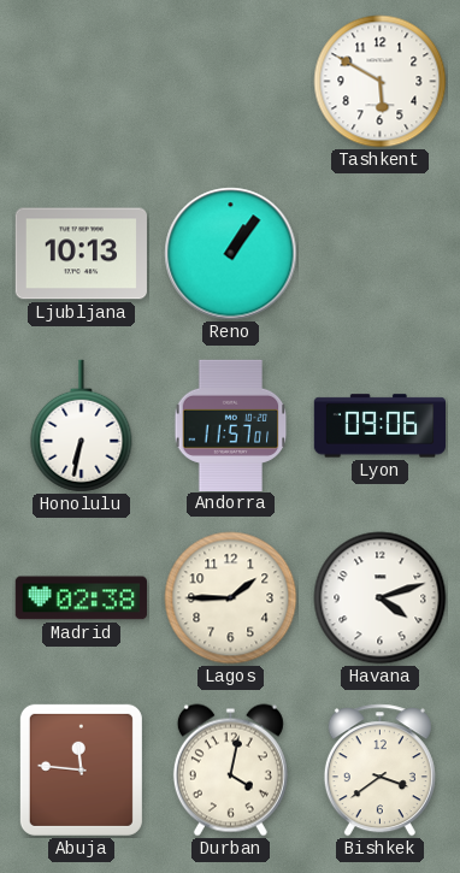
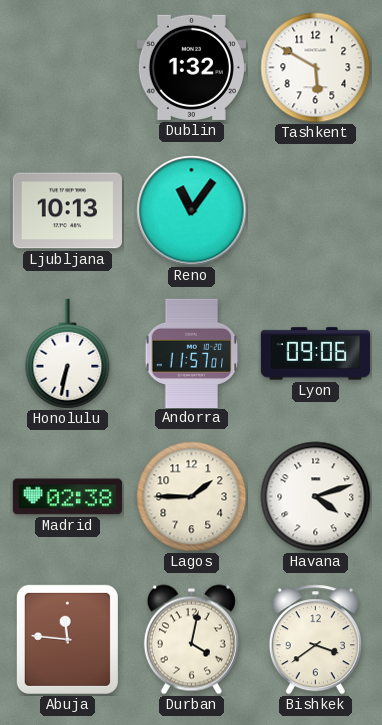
Dublin: none -> 1:32
Reno: 1:06 -> 11:06
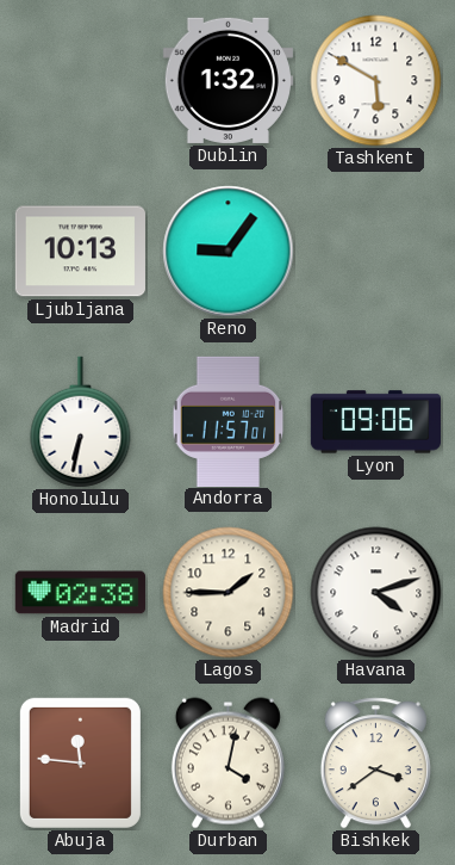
Reno: 11:06 -> 9:06
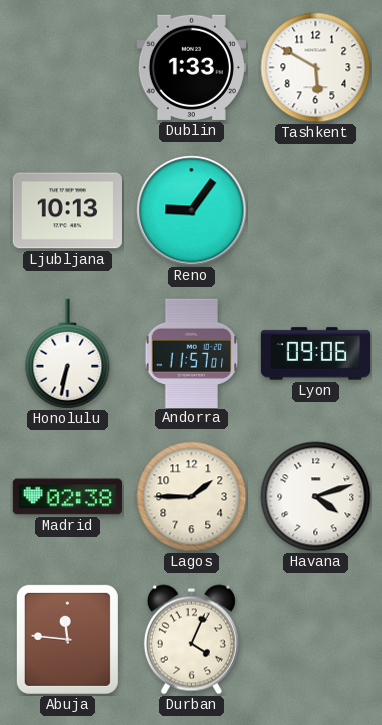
Dublin: 1:32 -> 1:33
Durban: 4:02 -> 4:04
Bishkek: 3:39 -> none
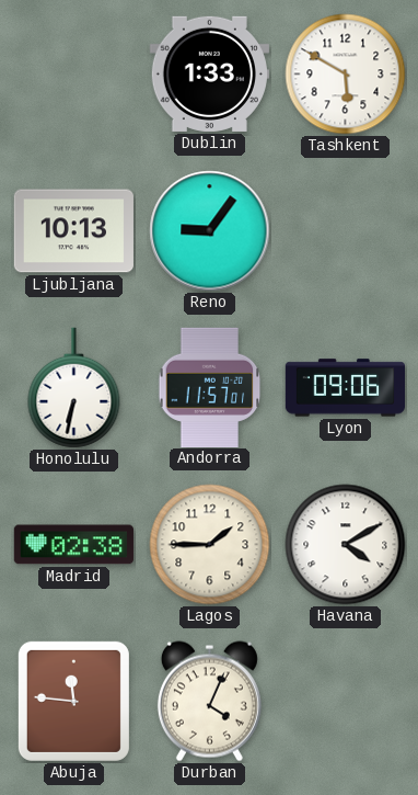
Havana: 4:12 -> 4:10
